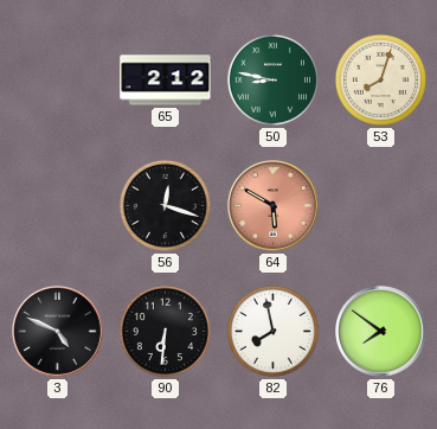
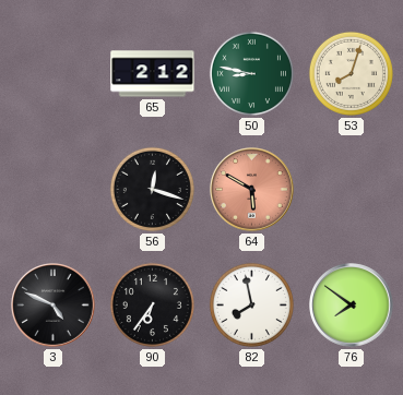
90: 6:31 -> 6:36
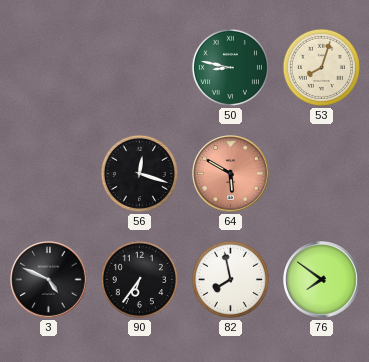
65: 2:12 -> none
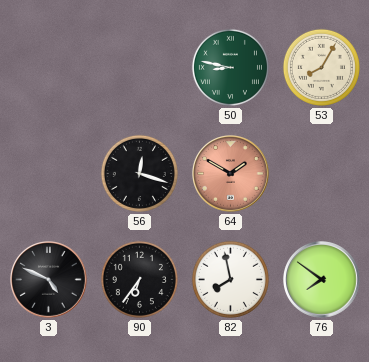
53: 8:03 -> 8:05
64: 5:50 -> 1:50
